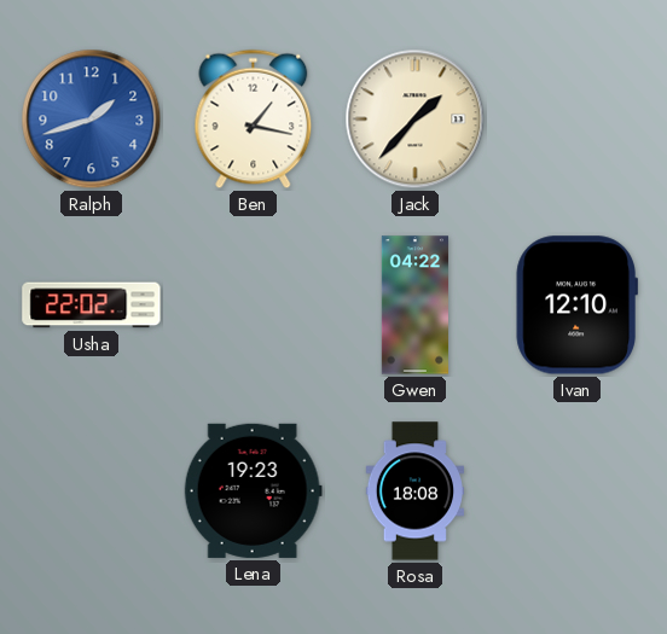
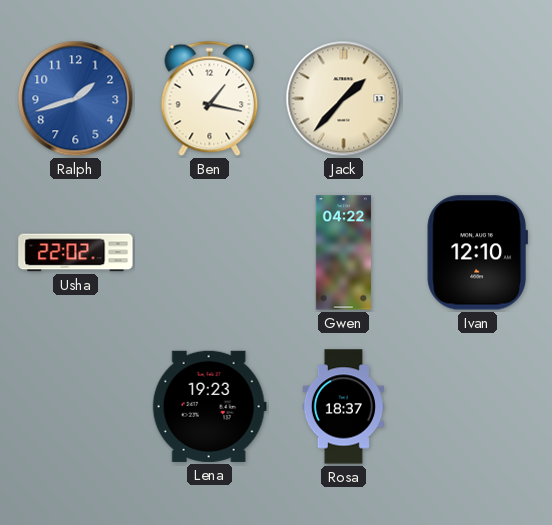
Rosa: 18:08 -> 18:37
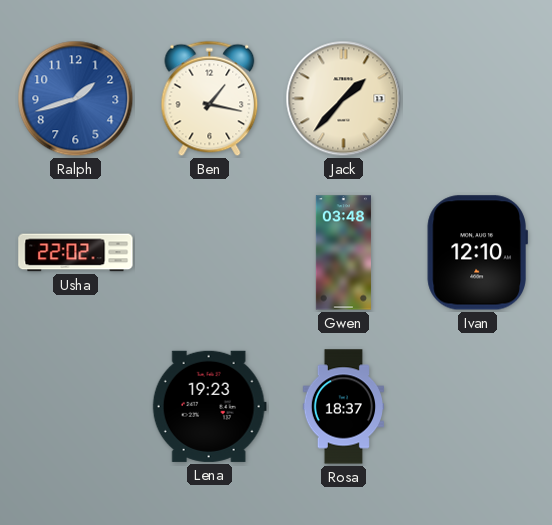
Gwen: 04:22 -> 03:48
